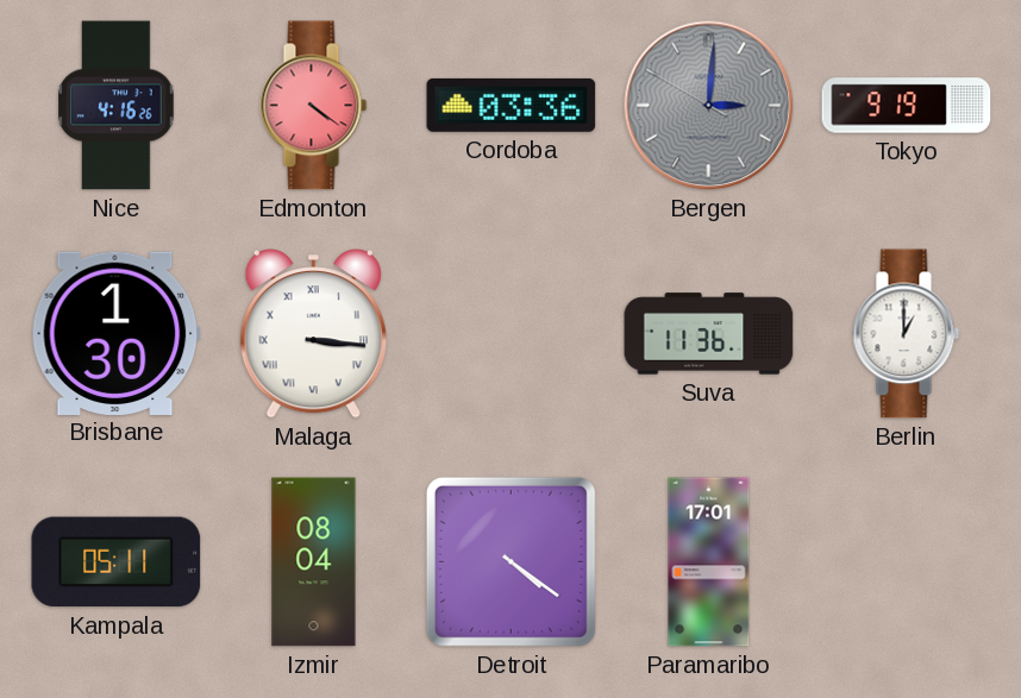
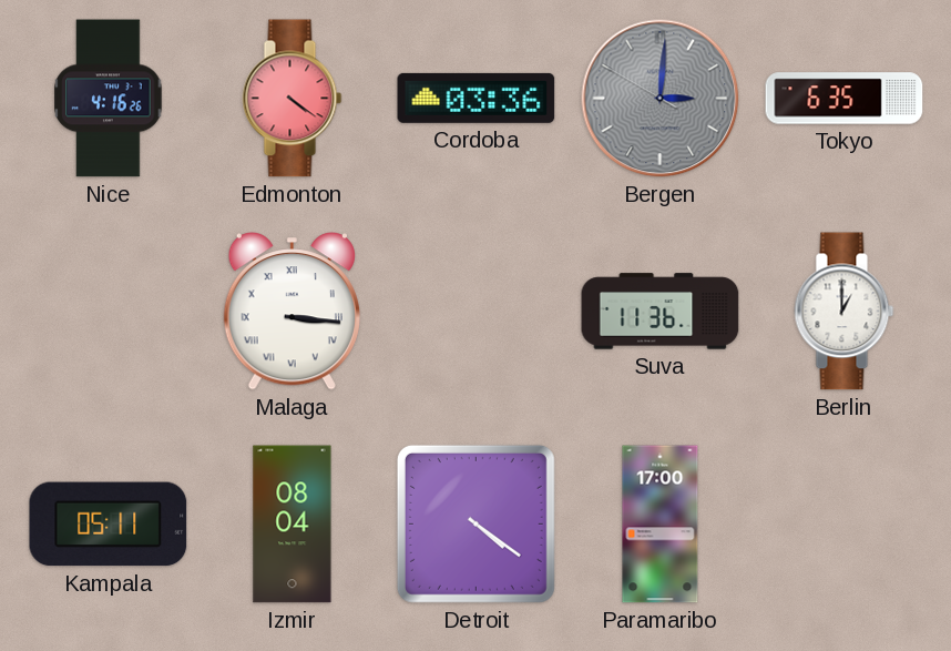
Tokyo: 9:19 -> 6:35
Brisbane: 1:30 -> none
Paramaribo: 17:01 -> 17:00
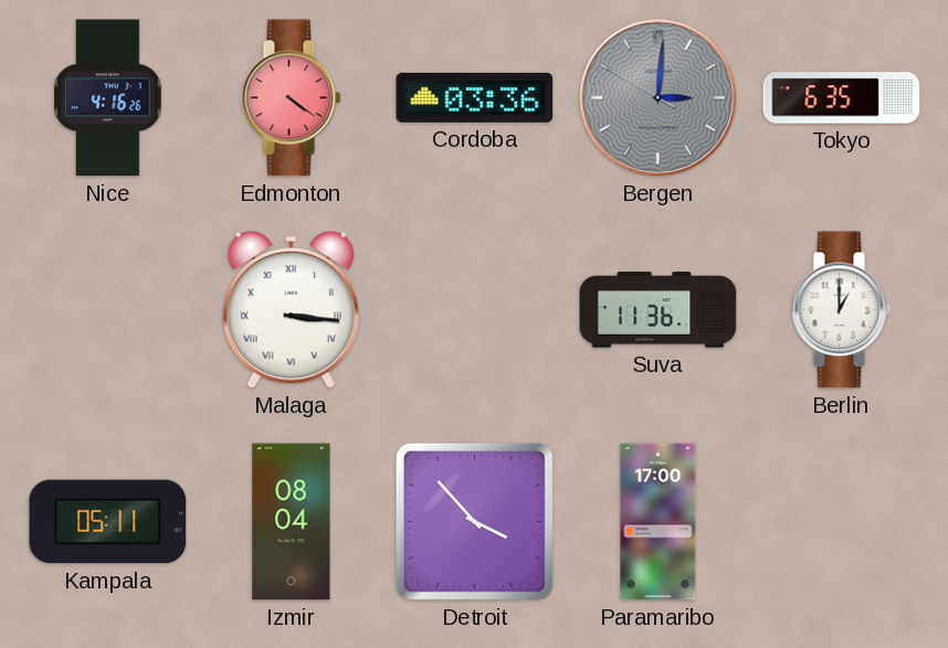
Detroit: 4:21 -> 3:53
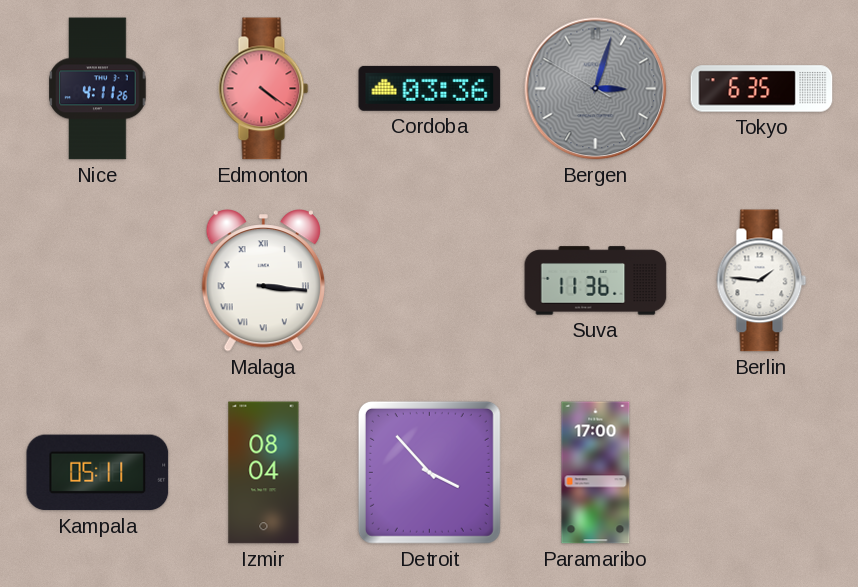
Nice: 4:16 -> 4:11
Bergen: 3:00 -> 3:02
Berlin: 1:00 -> 1:46
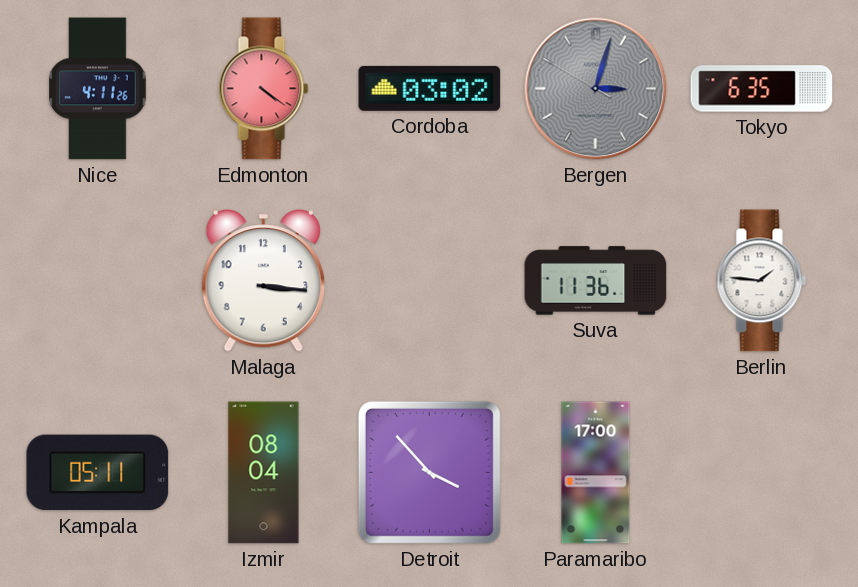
Cordoba: 03:36 -> 03:02
Malaga numerals: Roman -> Arabic
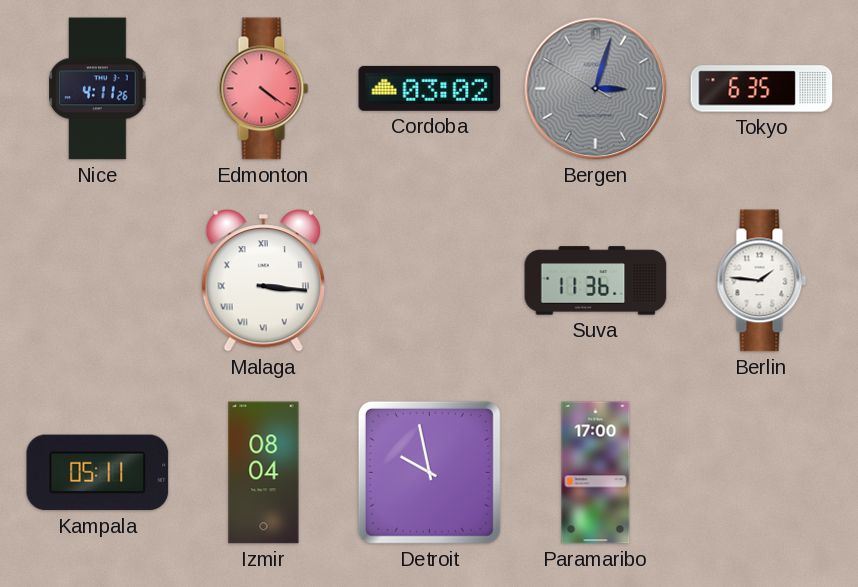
Malaga numerals: Arabic -> Roman
Detroit: 3:53 -> 9:58
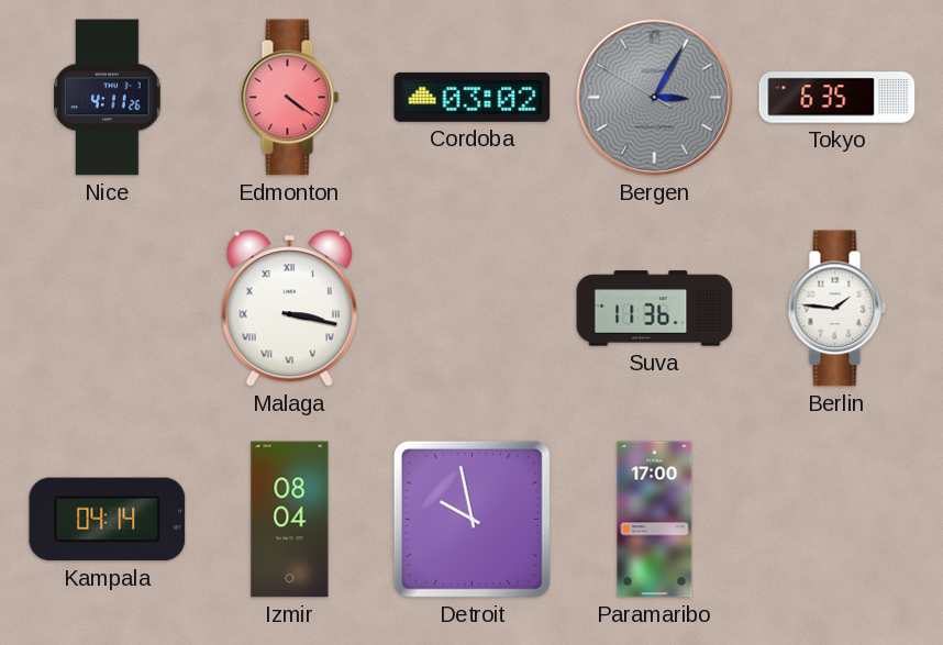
Bergen: 3:02 -> 3:04
Malaga: 3:16 -> 3:17
Kampala: 05:11 -> 04:14
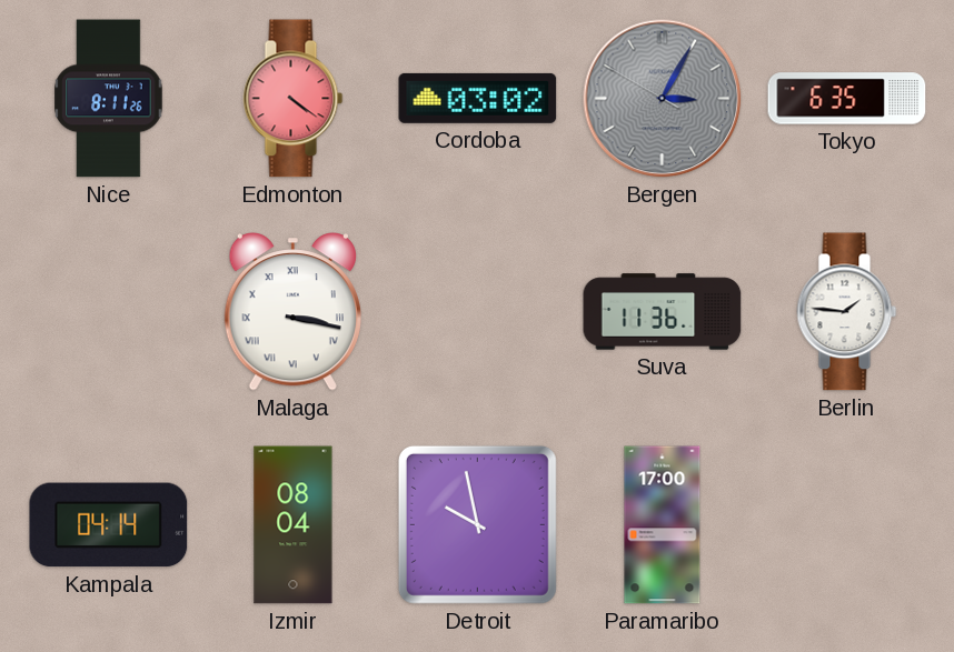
Nice: 4:11 -> 8:11
